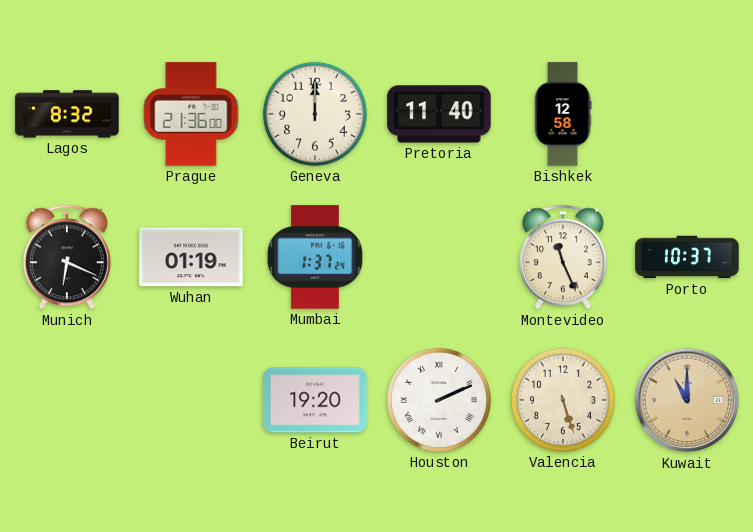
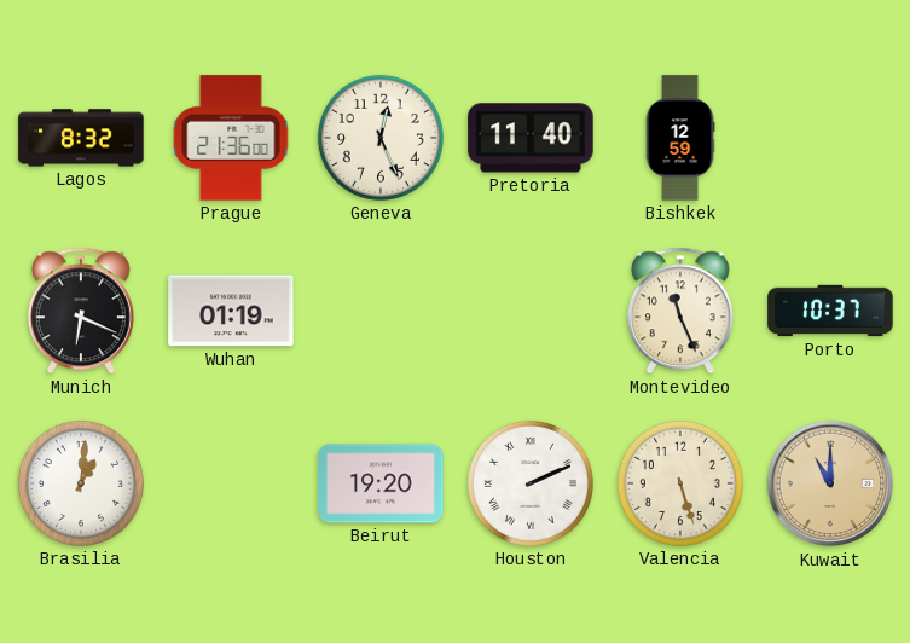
Geneva: 12:00 -> 12:26
Bishkek: 12:58 -> 12:59
Mumbai: 1:37 -> none
Brasilia: none -> 1:01
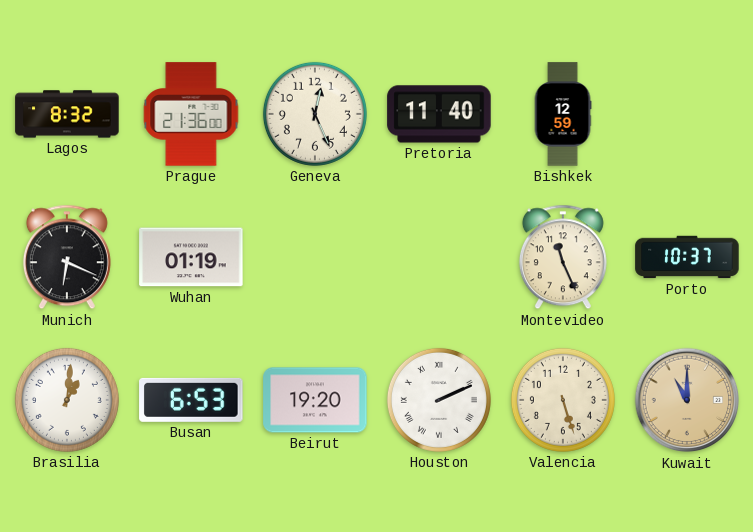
Busan: none -> 6:53
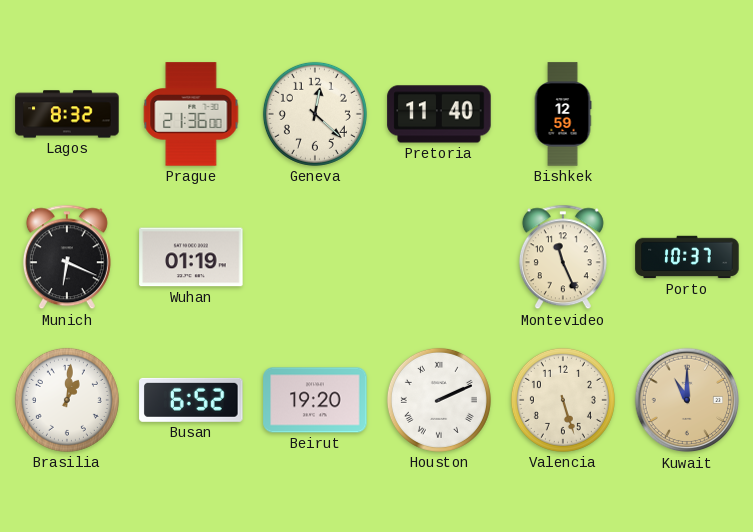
Geneva: 12:26 -> 12:22
Busan: 6:53 -> 6:52
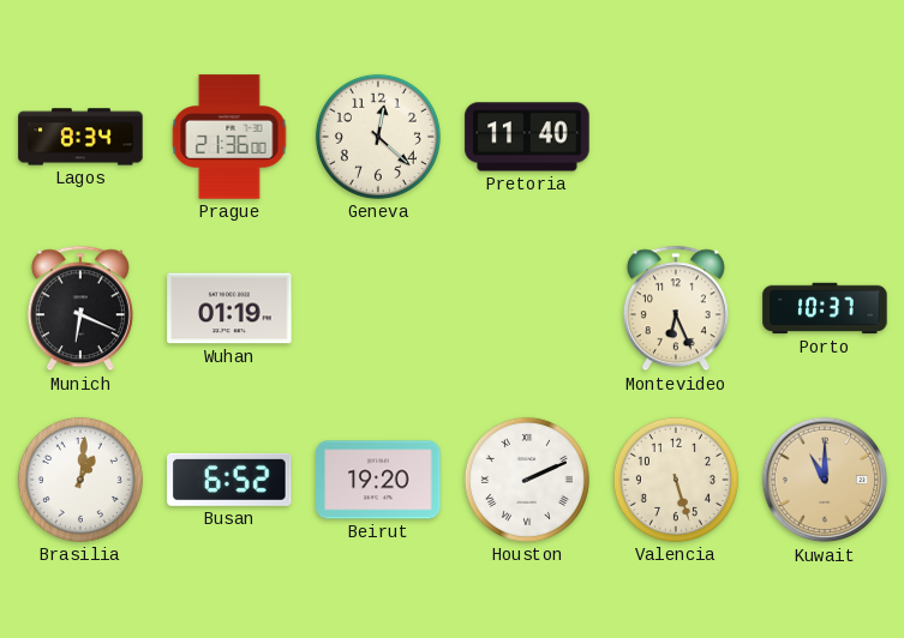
Lagos: 8:32 -> 8:34
Bishkek: 12:59 -> none
Montevideo: 11:26 -> 6:26
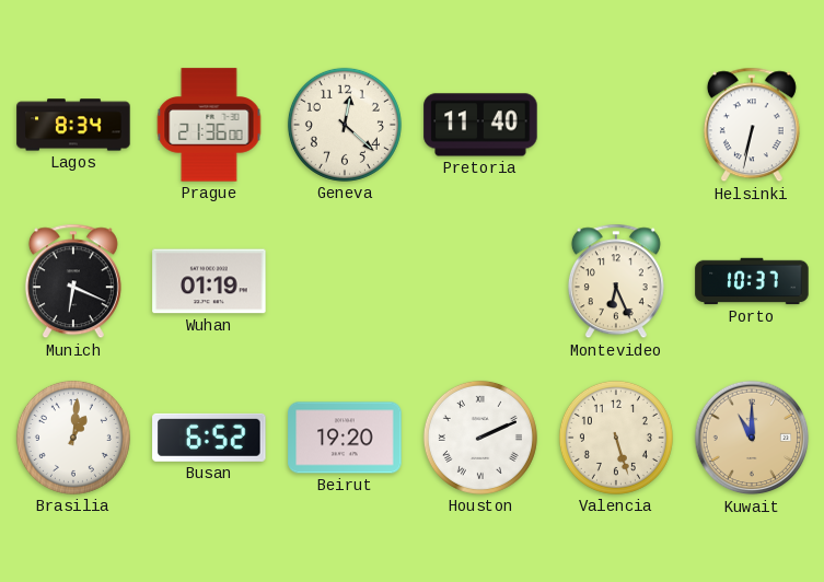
Helsinki: none -> 6:32
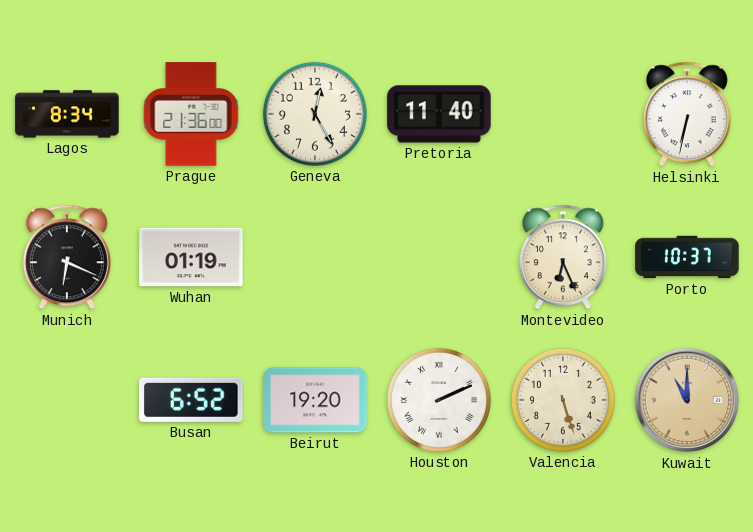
Geneva: 12:22 -> 12:25
Brasilia: 1:01 -> none
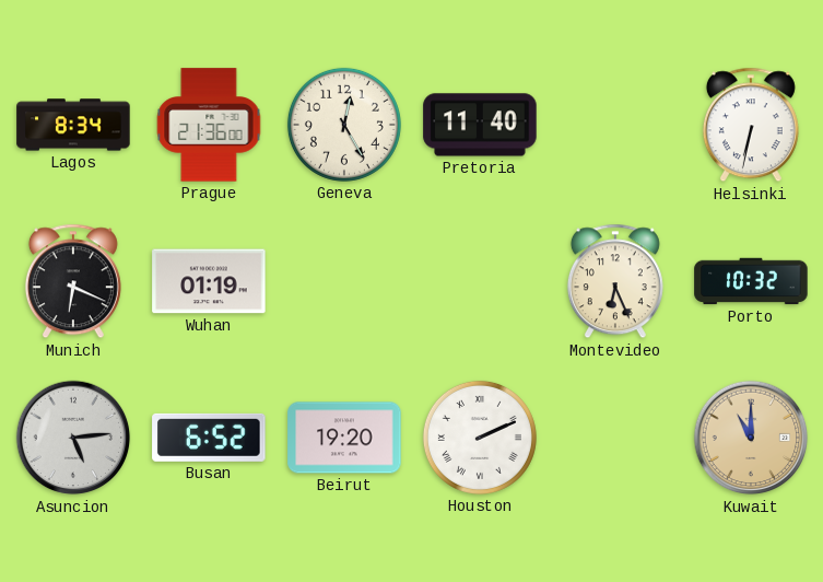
Porto: 10:37 -> 10:32
Asuncion: none -> 5:14
Valencia: 5:27 -> none
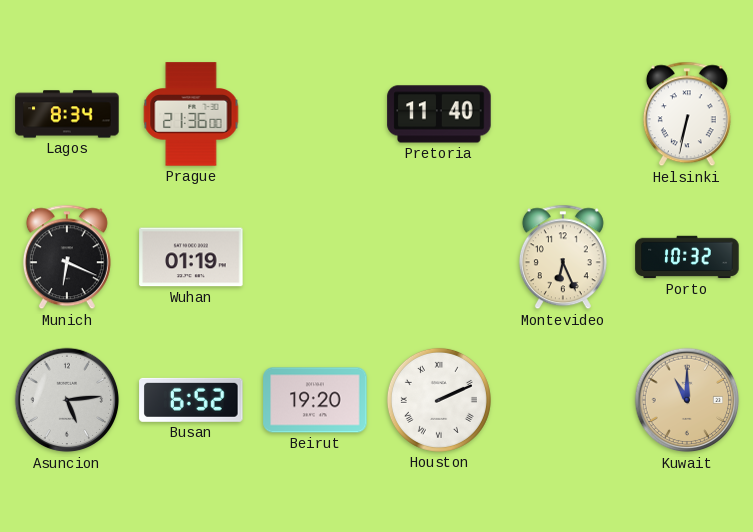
Geneva: 12:25 -> none
